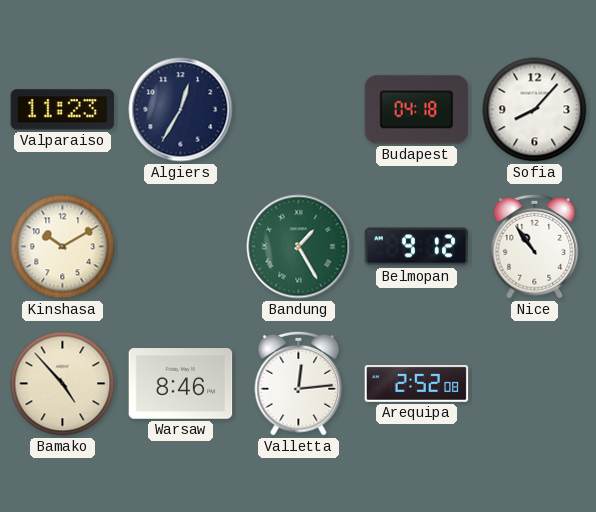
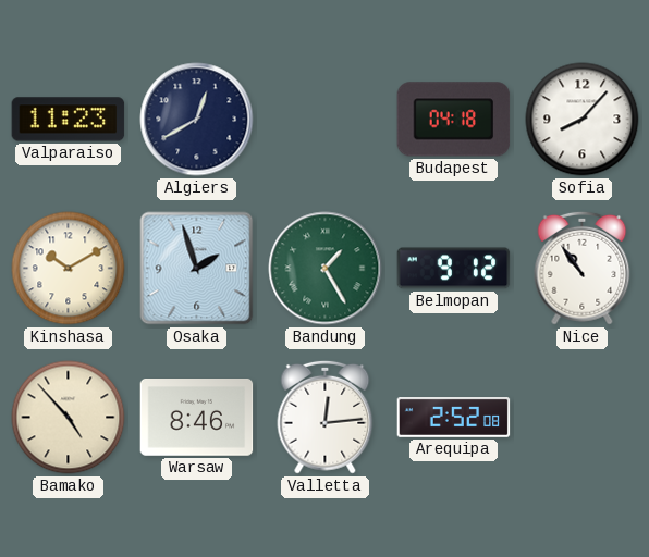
Algiers: 12:35 -> 12:40
Osaka: none -> 1:57
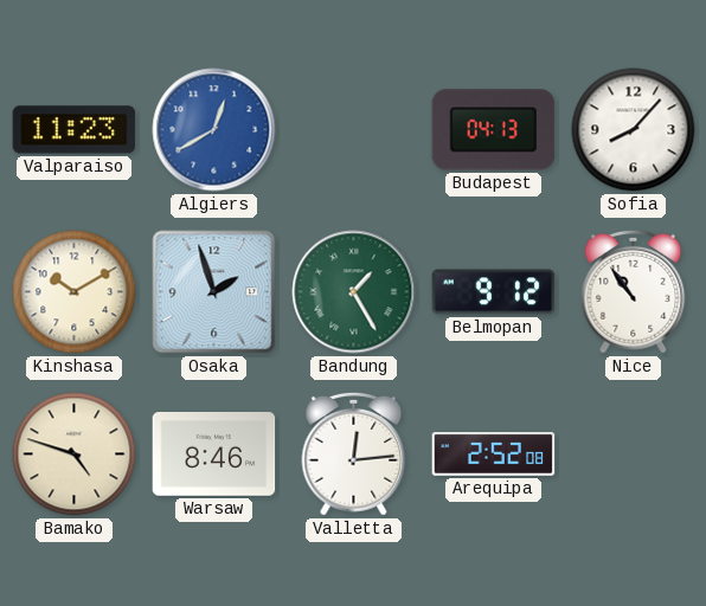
Algiers dial: navy -> blue
Budapest: 04:18 -> 04:13
Bamako: 4:53 -> 4:48
